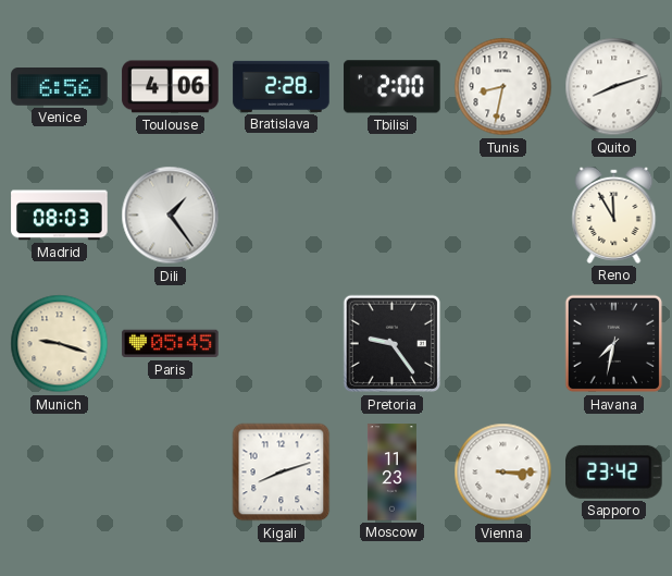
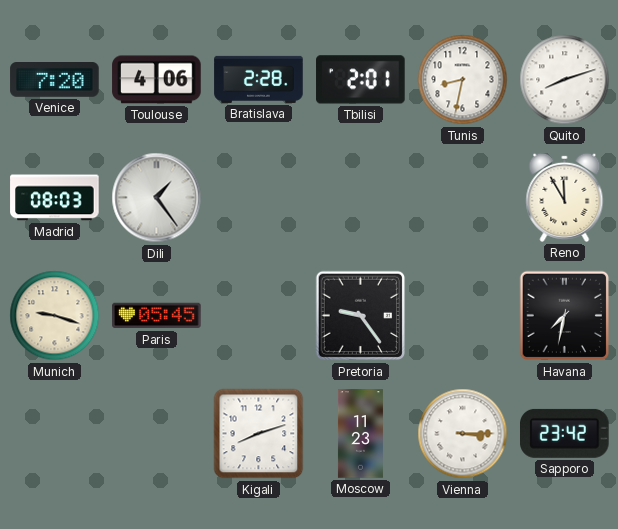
Venice: 6:56 -> 7:20
Tbilisi: 2:00 -> 2:01
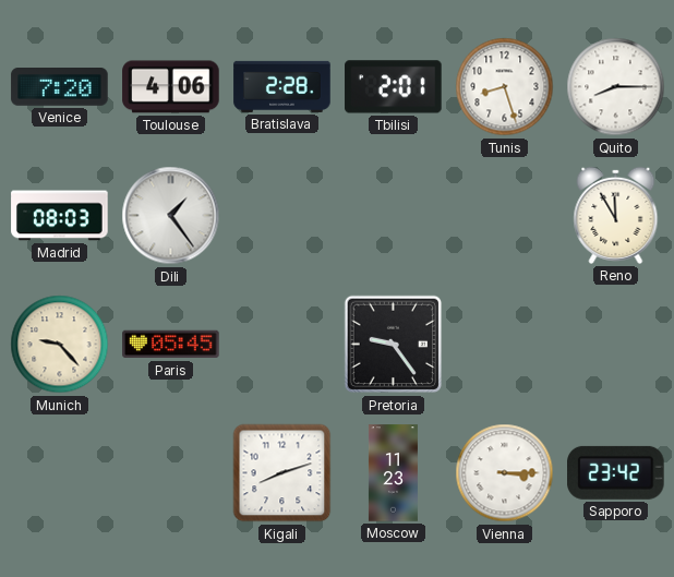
Tunis: 8:32 -> 8:27
Quito: 8:12 -> 8:15
Munich: 9:18 -> 9:23
Havana: 7:32 -> none
